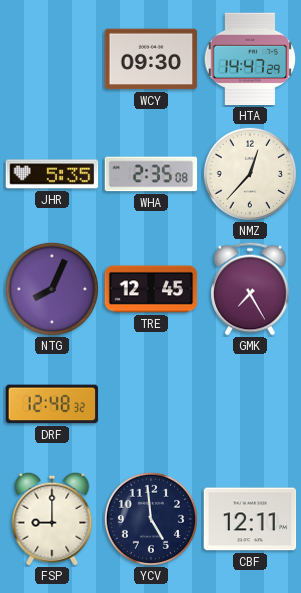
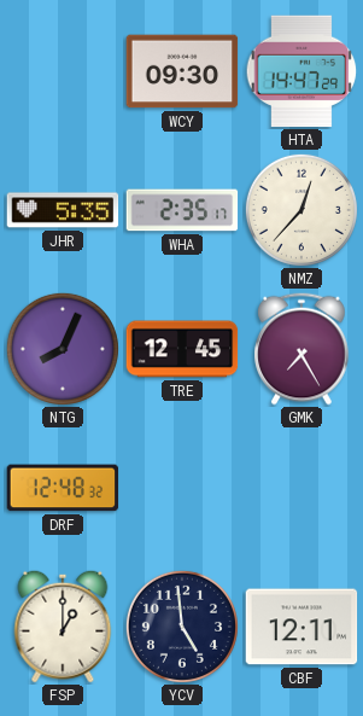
WHA: 2:35:08 -> 2:35:17
FSP: 9:00 -> 1:00
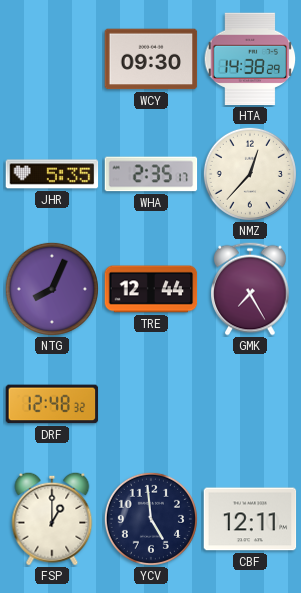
HTA: 14:47 -> 14:38
TRE: 12:45 -> 12:44
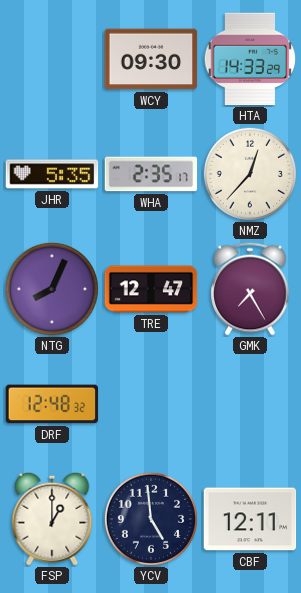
HTA: 14:38 -> 14:33
TRE: 12:44 -> 12:47
